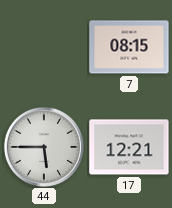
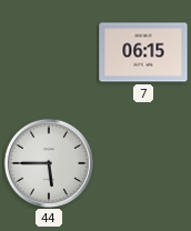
7: 08:15 -> 06:15
17: 12:21 -> none
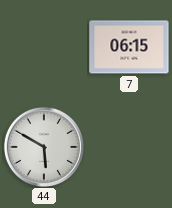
44: 5:45 -> 5:50
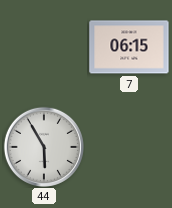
44: 5:50 -> 5:55
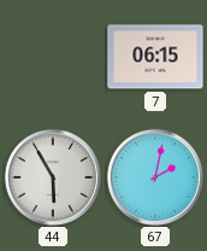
67: none -> 2:02
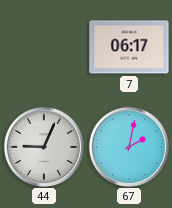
7: 06:15 -> 06:17
44: 5:55 -> 9:04
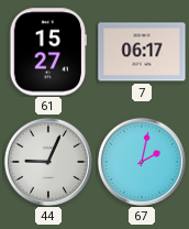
61: none -> 15:27
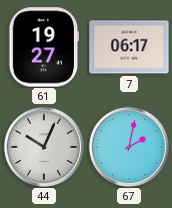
61: 15:27 -> 19:27
44: 9:04 -> 10:04
